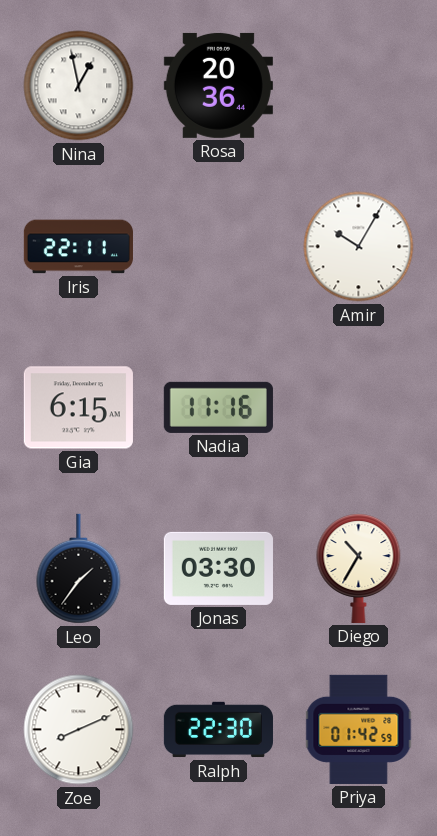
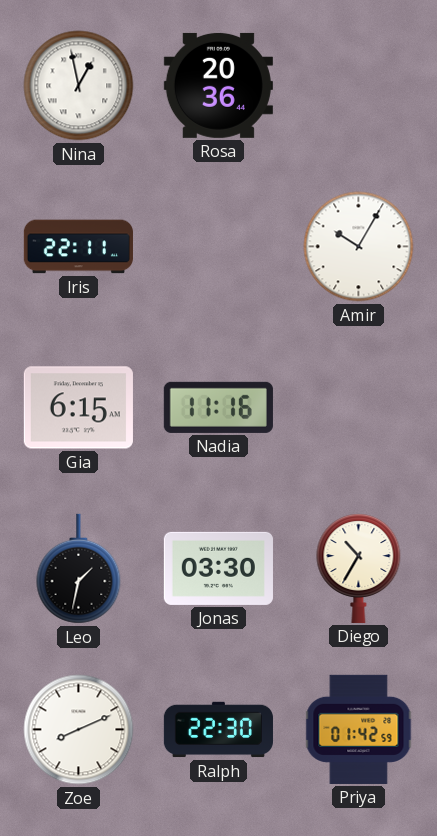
Leo: 1:36 -> 1:32
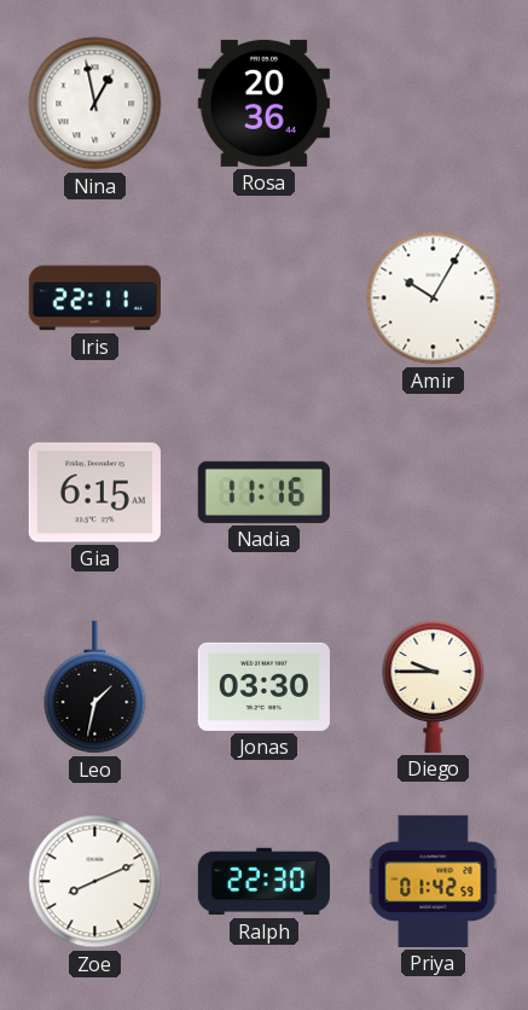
Diego: 10:35 -> 9:45
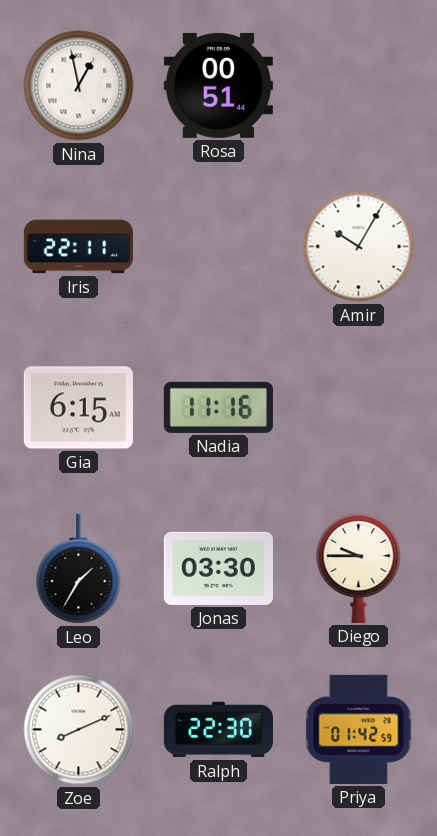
Rosa: 20:36 -> 00:51
Leo: 1:32 -> 1:35
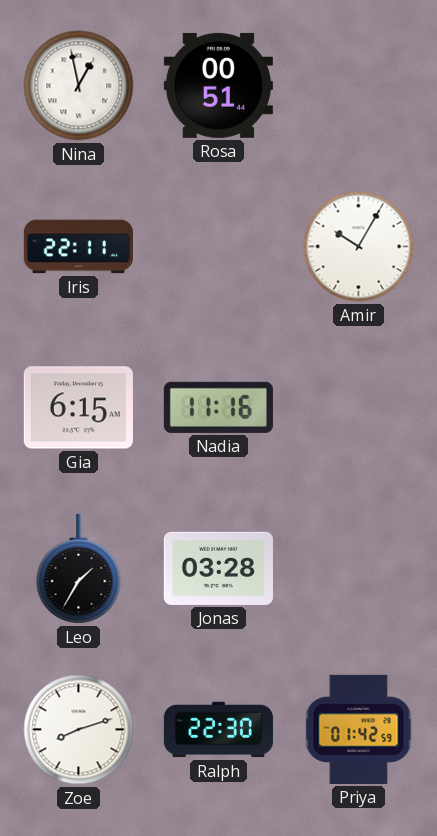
Jonas: 03:30 -> 03:28
Diego: 9:45 -> none
Zoe: 8:11 -> 8:12
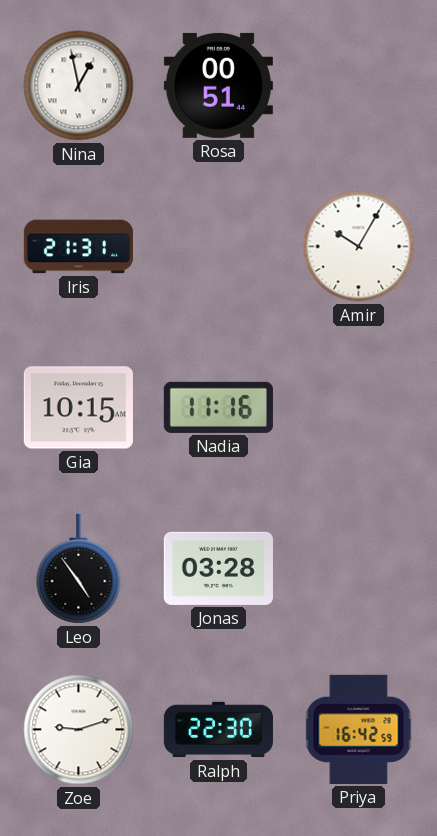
Iris: 22:11 -> 21:31
Gia: 6:15 -> 10:15
Leo: 1:35 -> 4:54
Zoe: 8:12 -> 9:12
Priya: 01:42 -> 16:42
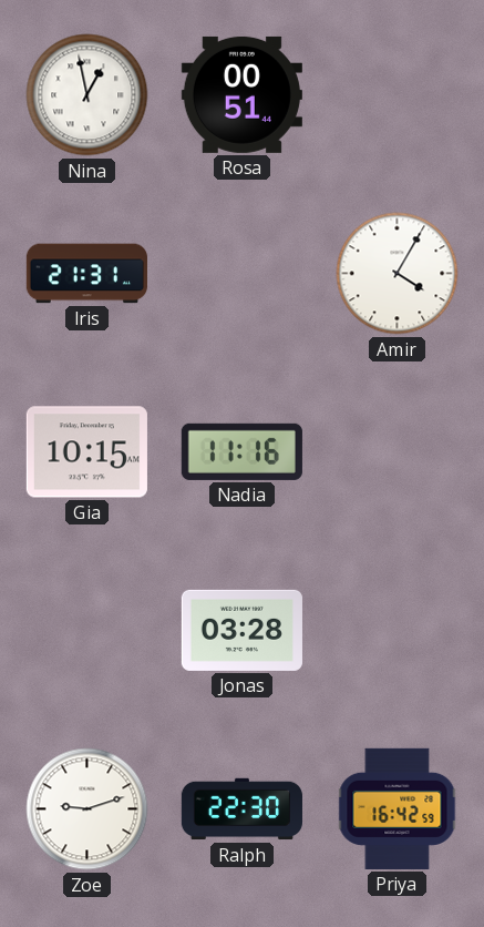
Amir: 10:05 -> 4:05
Leo: 4:54 -> none
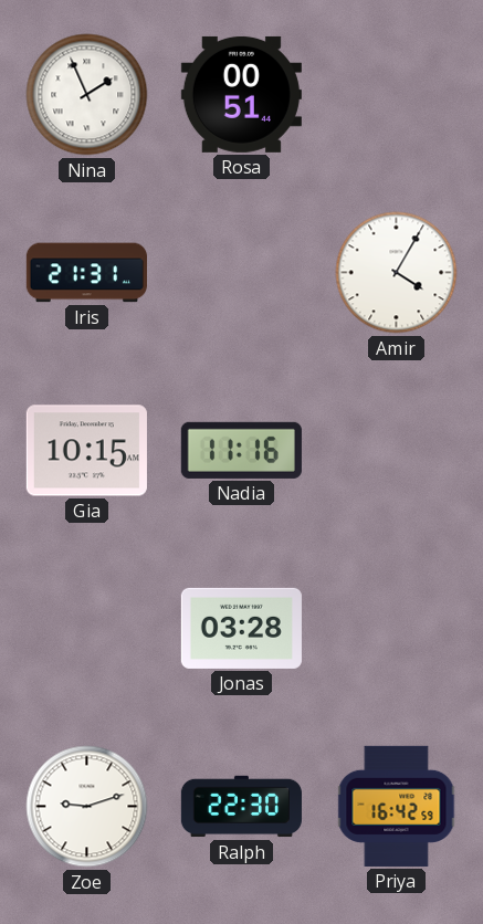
Nina: 12:58 -> 1:56
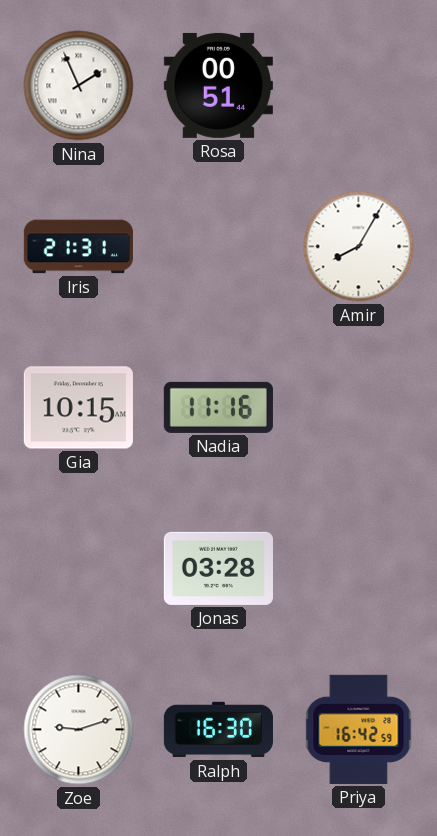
Amir: 4:05 -> 8:05
Ralph: 22:30 -> 16:30
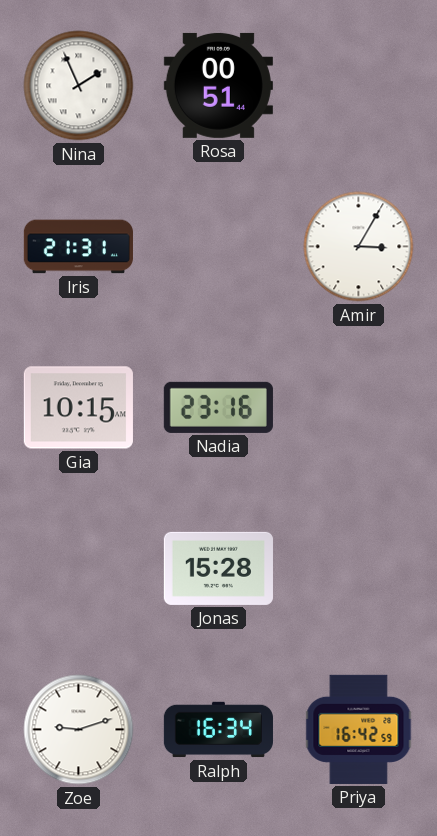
Amir: 8:05 -> 3:05
Nadia: 11:16 -> 23:16
Jonas: 03:28 -> 15:28
Ralph: 16:30 -> 16:34
